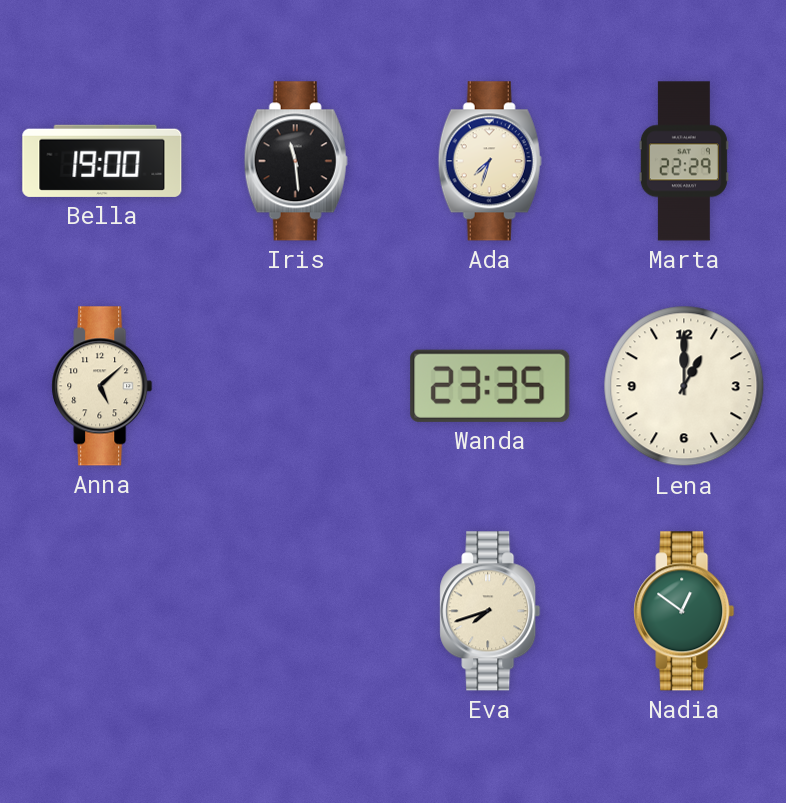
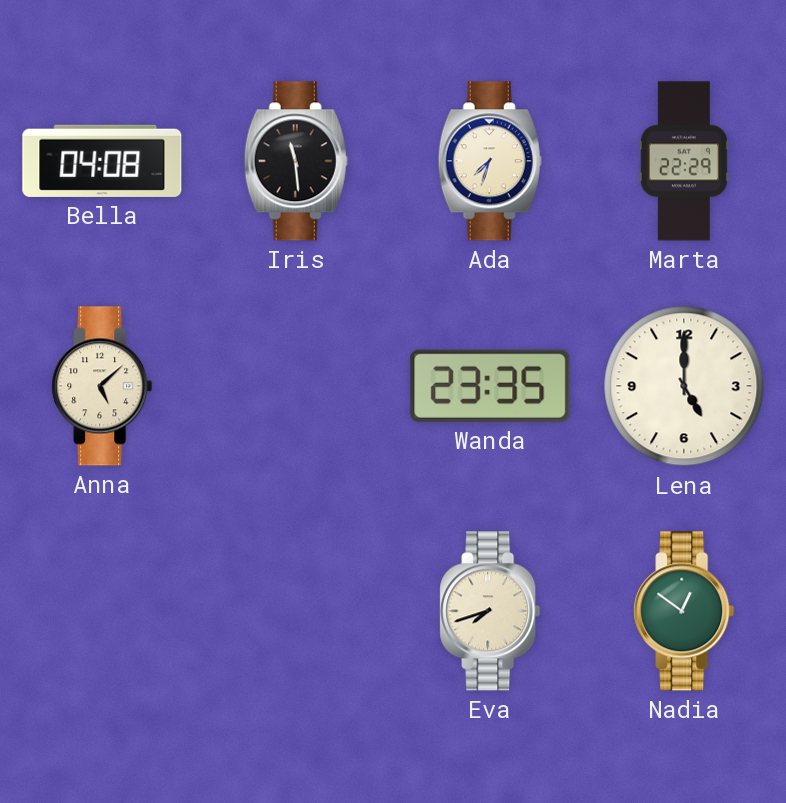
Bella: 19:00 -> 04:08
Lena: 1:00 -> 5:00
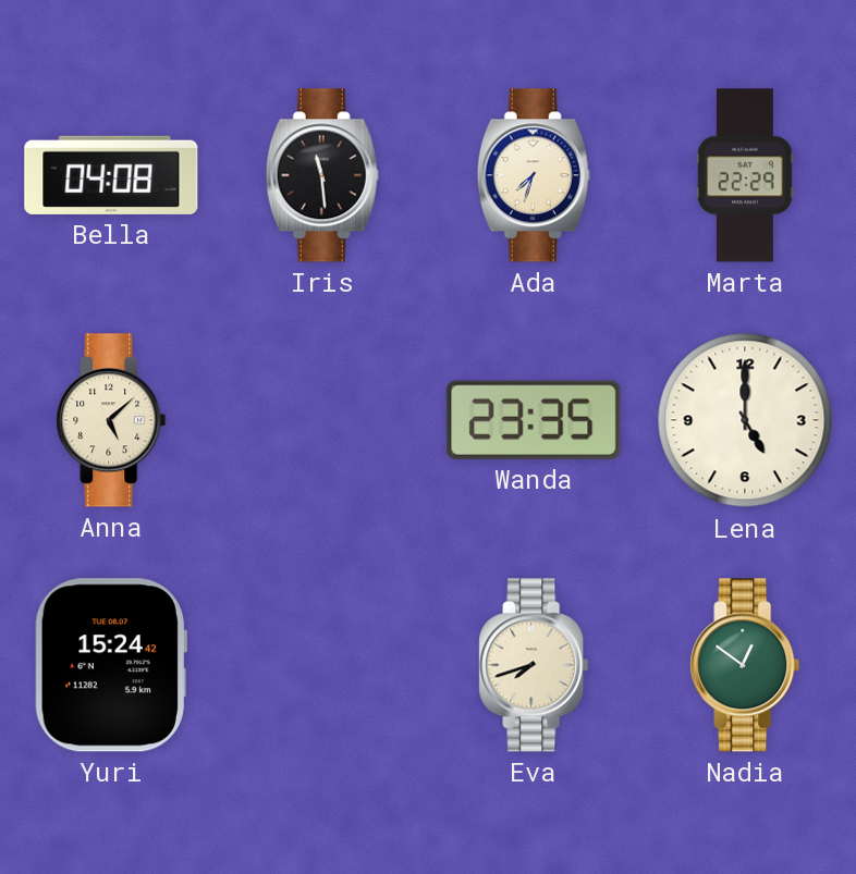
Yuri: none -> 15:24
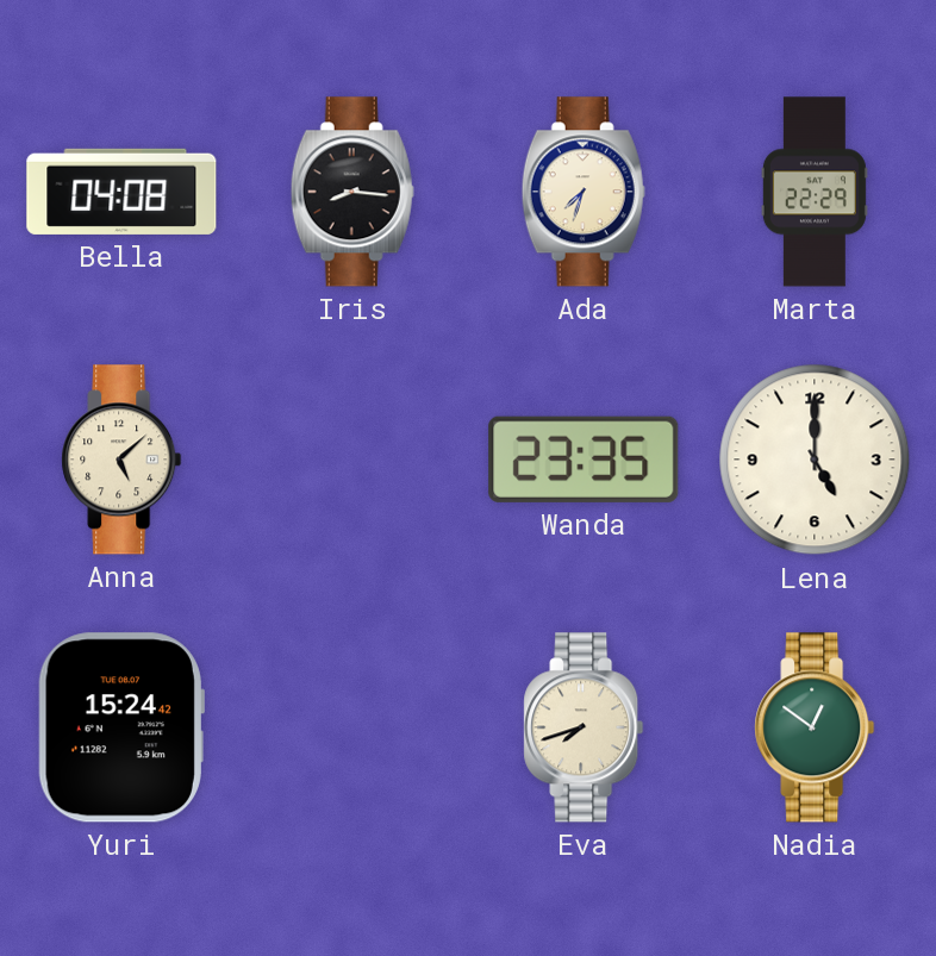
Iris: 11:29 -> 8:16
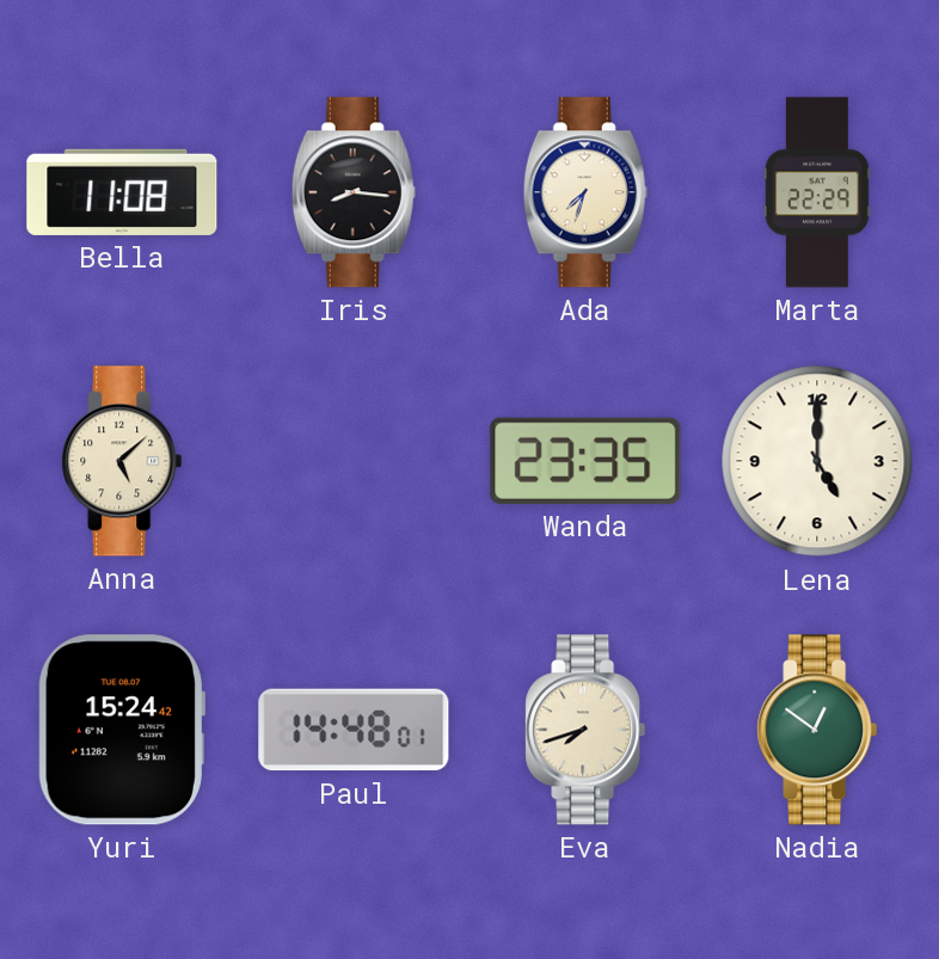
Bella: 04:08 -> 11:08
Paul: none -> 14:48
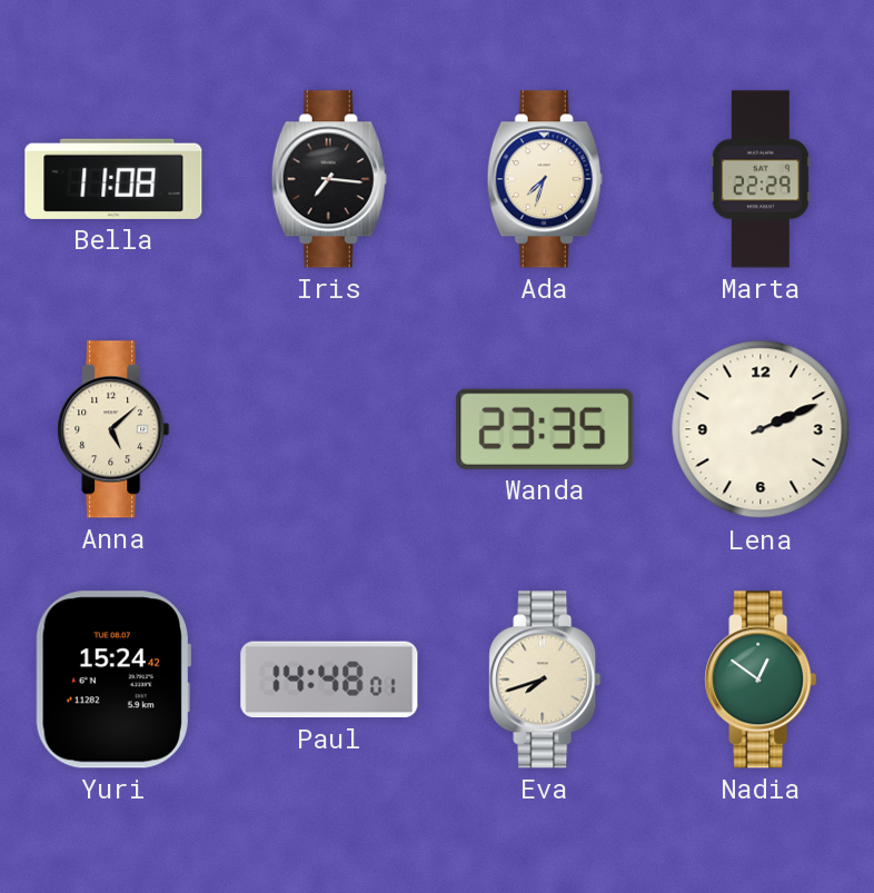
Iris: 8:16 -> 7:16
Lena: 5:00 -> 2:11
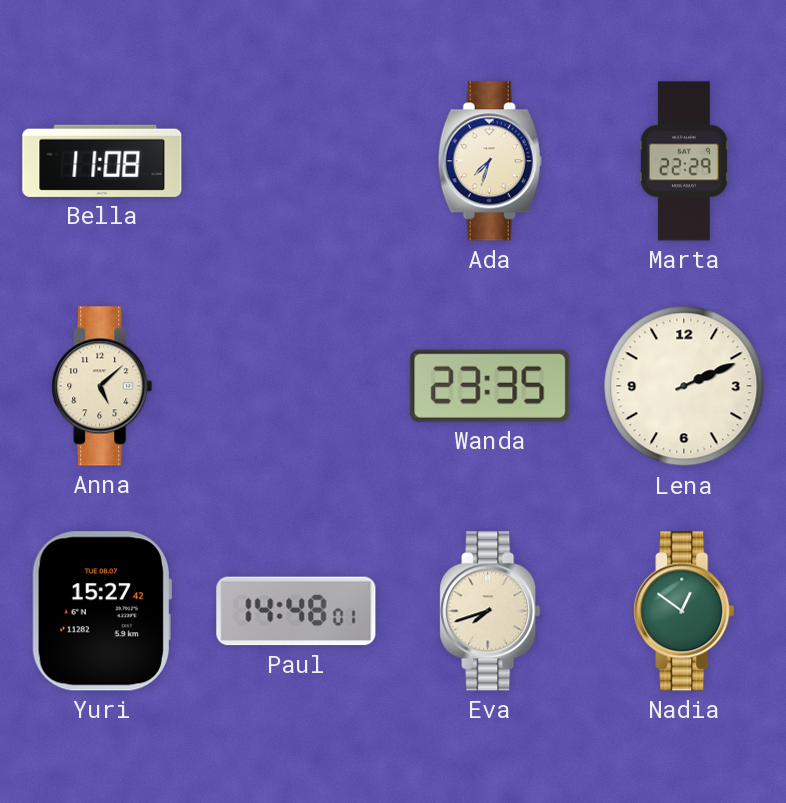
Iris: 7:16 -> none
Yuri: 15:24 -> 15:27
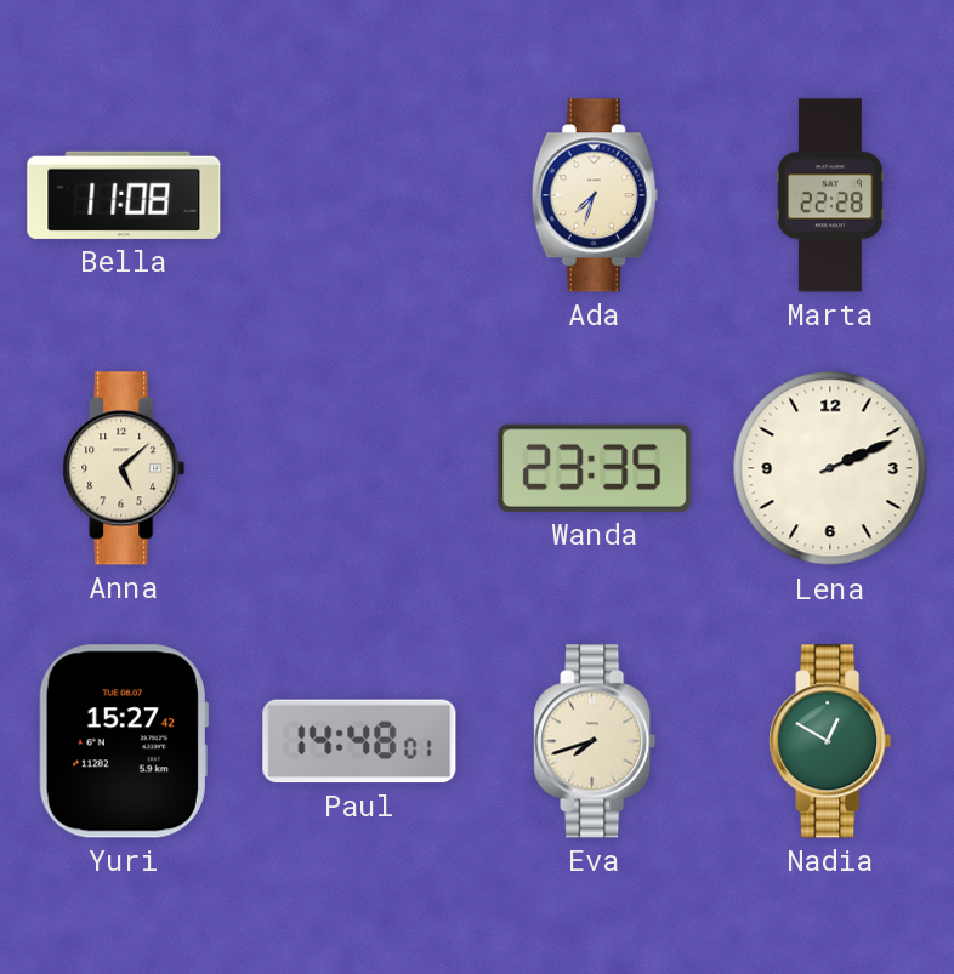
Marta: 22:29 -> 22:28
Nadia: 12:51 -> 12:50
